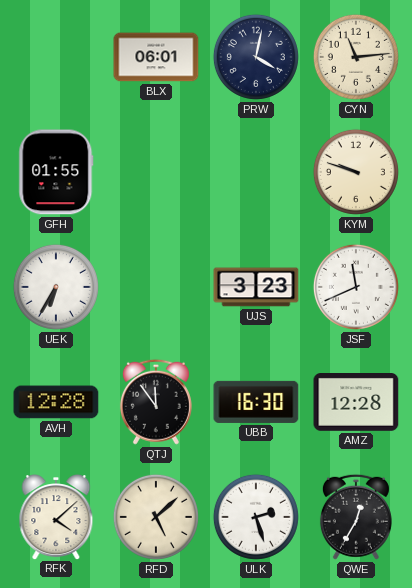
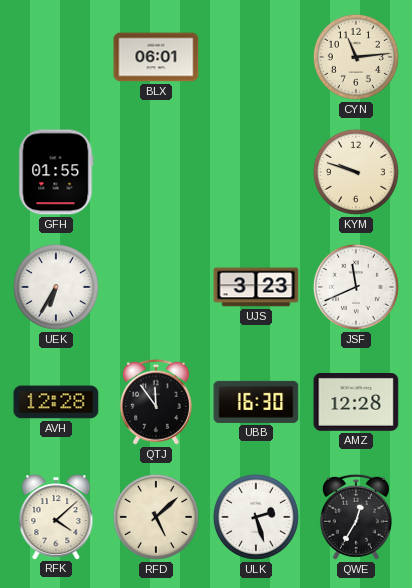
PRW: 4:02 -> none
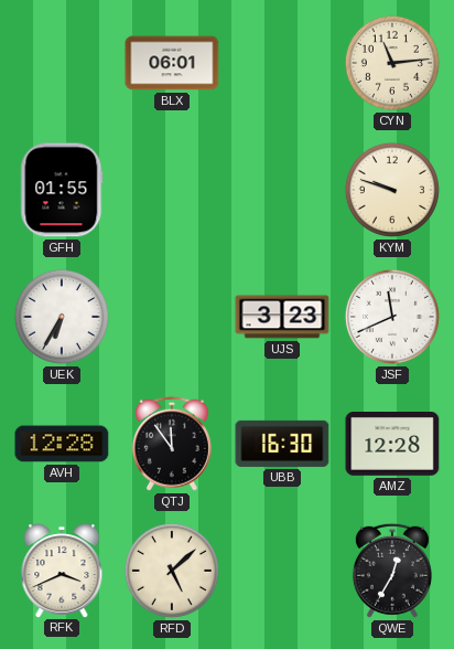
RFK: 4:08 -> 3:41
ULK: 2:27 -> none
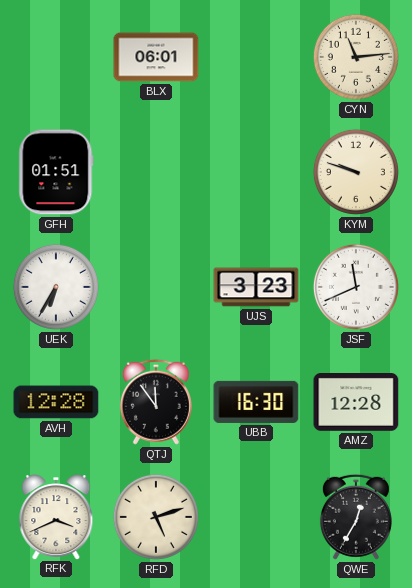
GFH: 01:55 -> 01:51
RFD: 5:08 -> 5:12
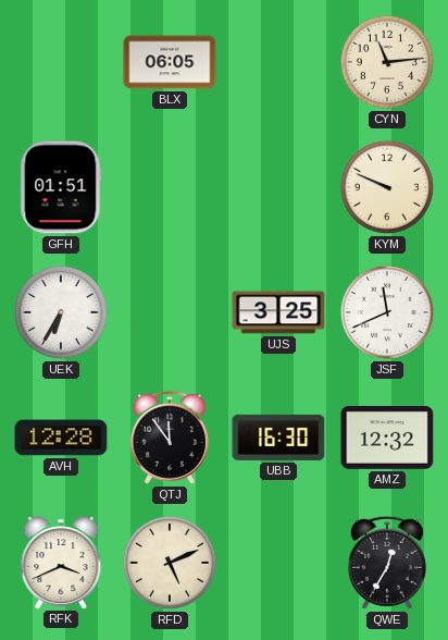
BLX: 06:01 -> 06:05
KYM: 9:48 -> 9:49
UJS: 3:23 -> 3:25
AMZ: 12:28 -> 12:32
RFD: 5:12 -> 5:11
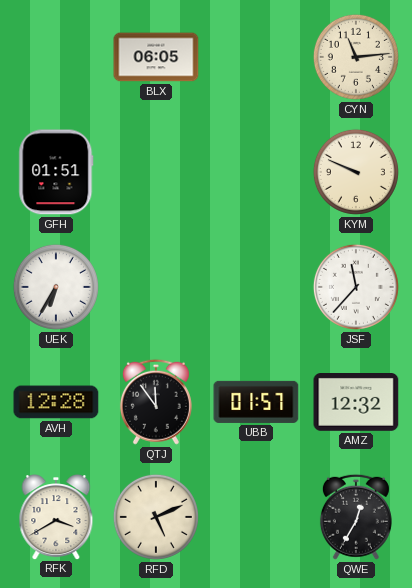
UJS: 3:25 -> none
JSF: 11:41 -> 11:37
UBB: 16:30 -> 01:57
RFK: 3:41 -> 3:40
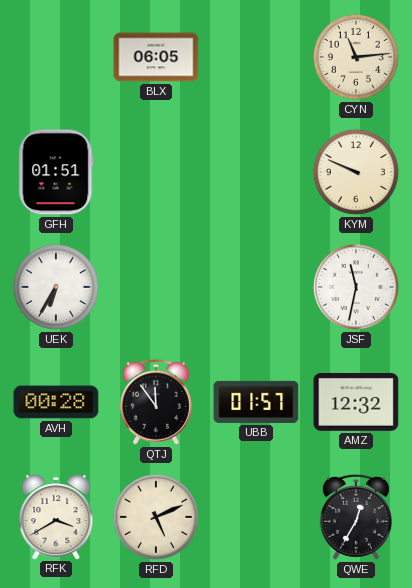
JSF: 11:37 -> 11:32
AVH: 12:28 -> 00:28
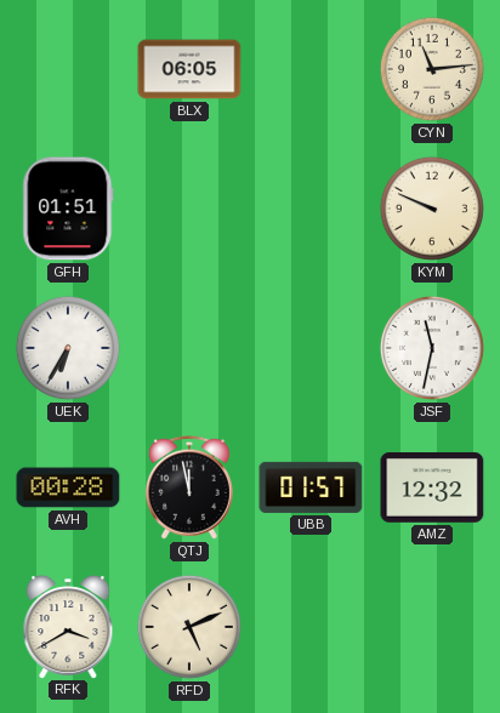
QTJ: 11:54 -> 11:58
QWE: 12:35 -> none
